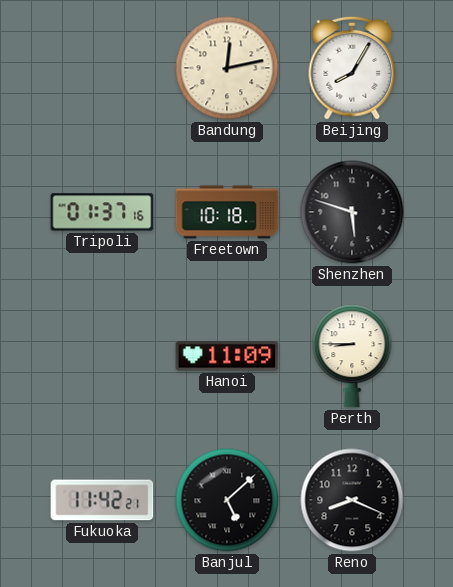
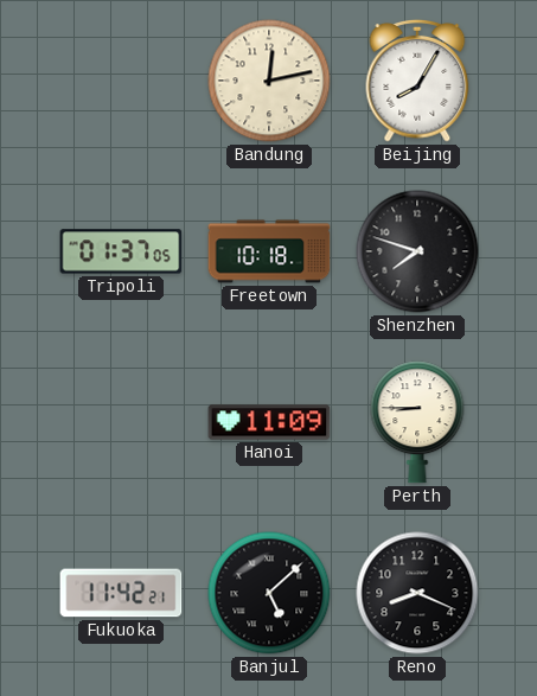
Tripoli: 01:37:16 -> 01:37:05
Shenzhen: 5:48 -> 7:48
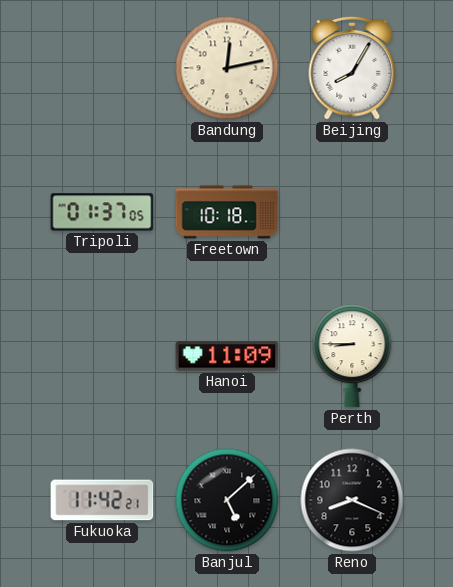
Shenzhen: 7:48 -> none
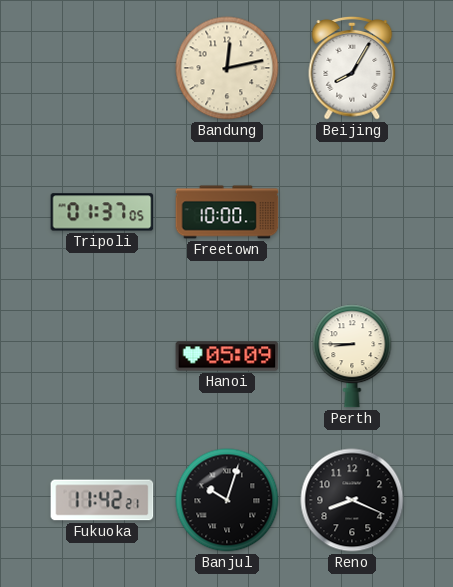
Freetown: 10:18 -> 10:00
Hanoi: 11:09 -> 05:09
Banjul: 5:08 -> 10:03
